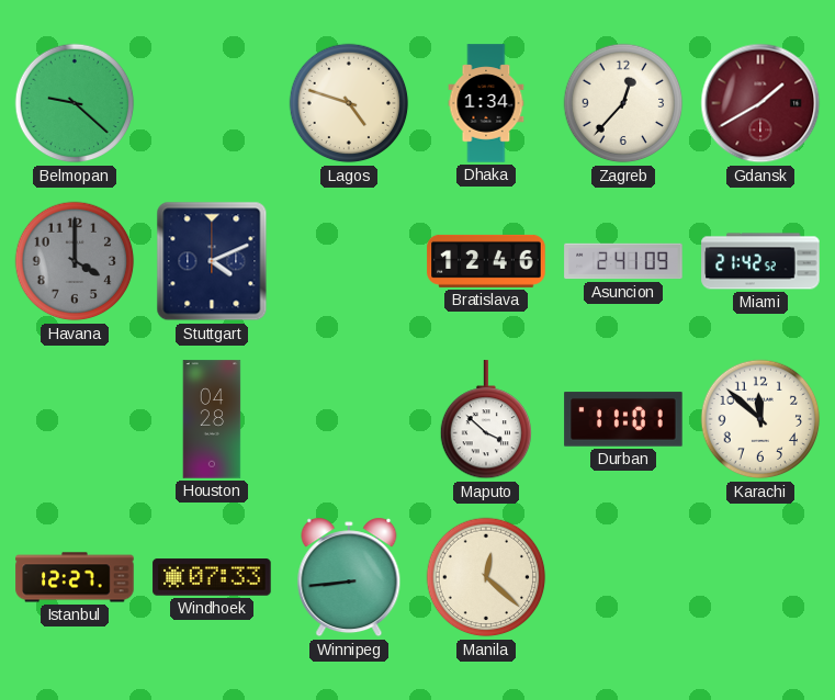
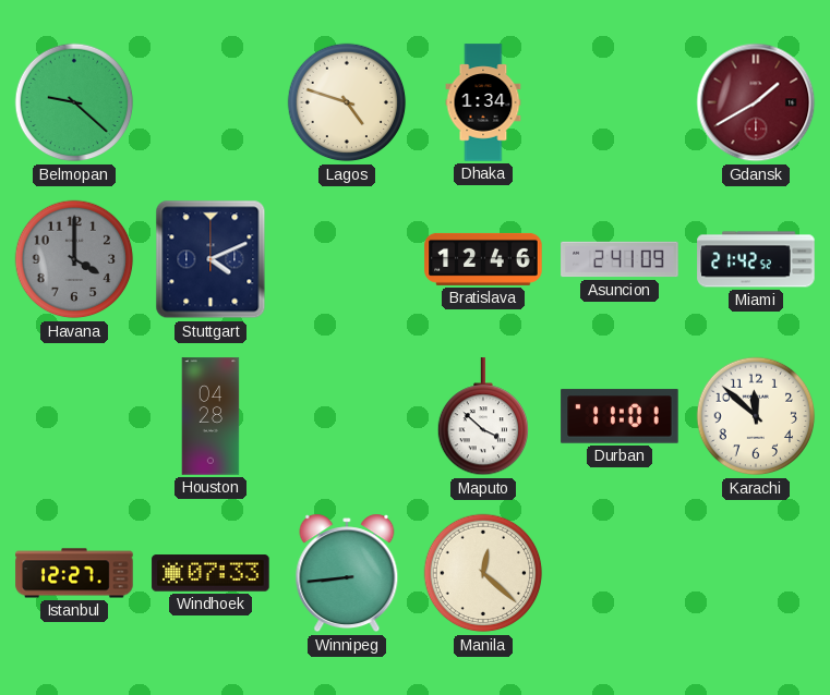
Zagreb: 12:37 -> none
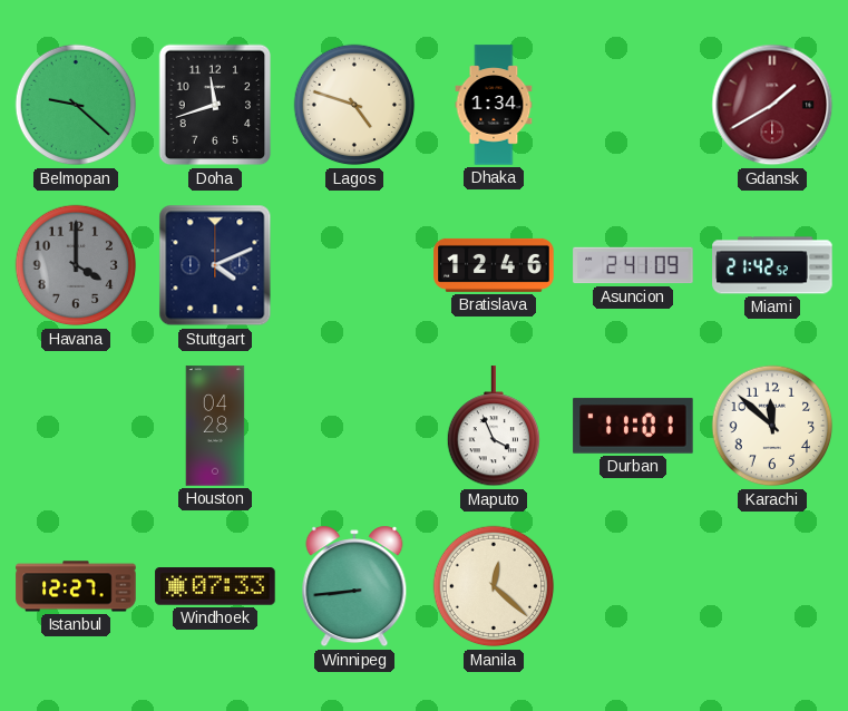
Doha: none -> 11:42
Maputo: 3:52 -> 3:56
